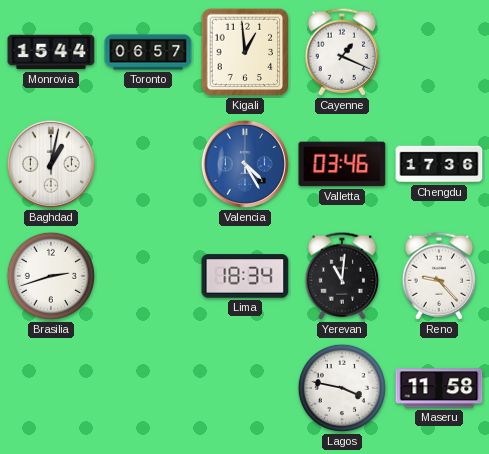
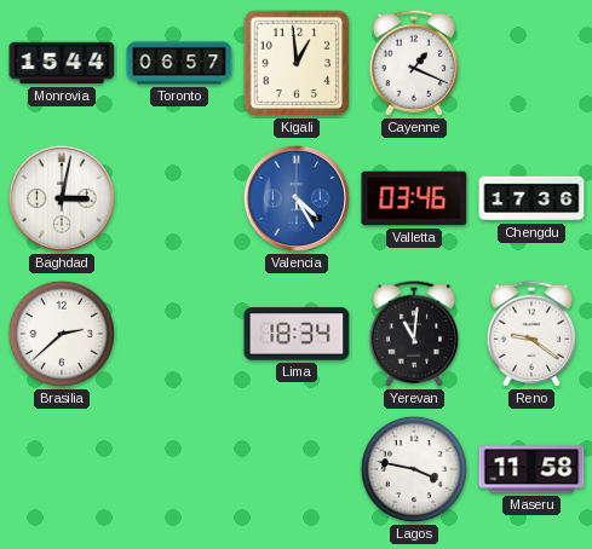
Baghdad: 1:02 -> 3:02
Brasilia: 2:42 -> 2:38
Reno: 9:23 -> 9:21
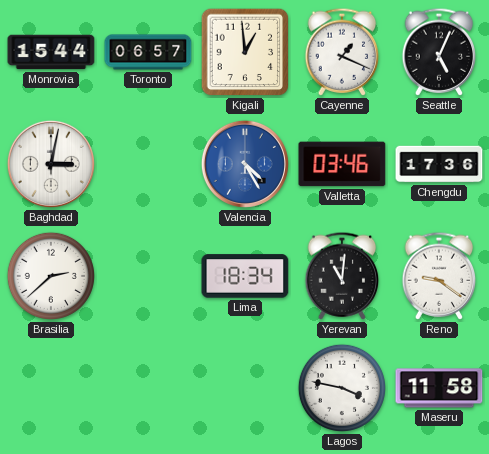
Seattle: none -> 5:04
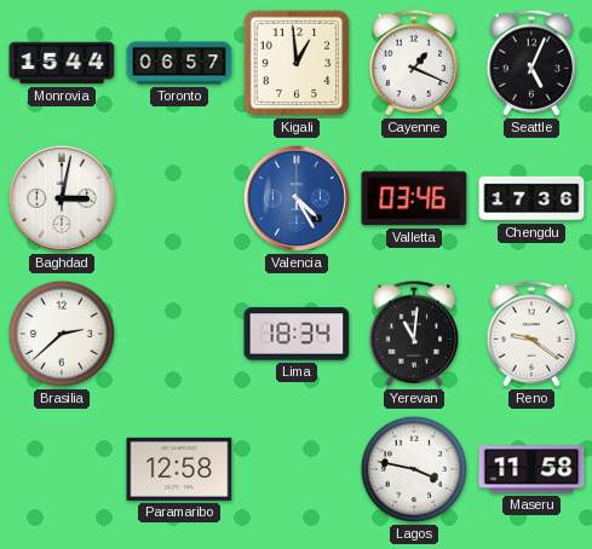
Paramaribo: none -> 12:58
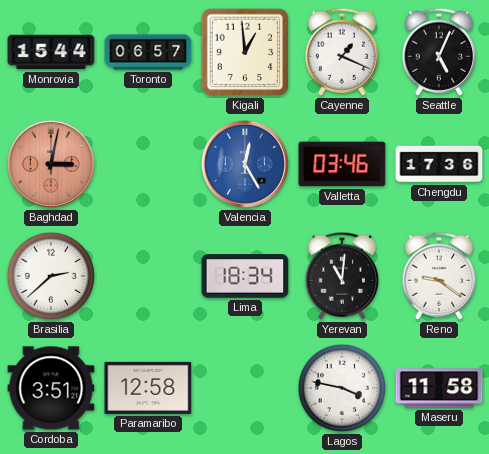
Baghdad dial: white -> salmon
Valencia: 4:25 -> 12:25
Cordoba: none -> 3:51
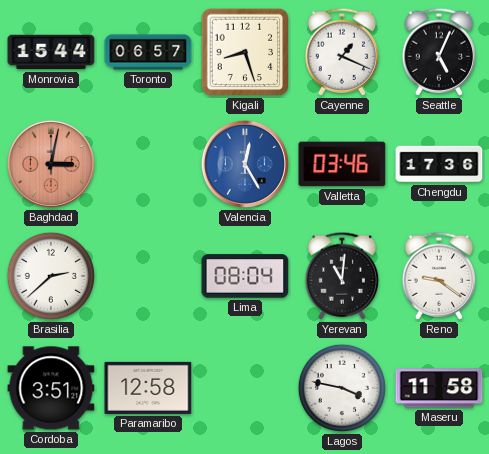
Kigali: 12:59 -> 8:27
Lima: 18:34 -> 08:04
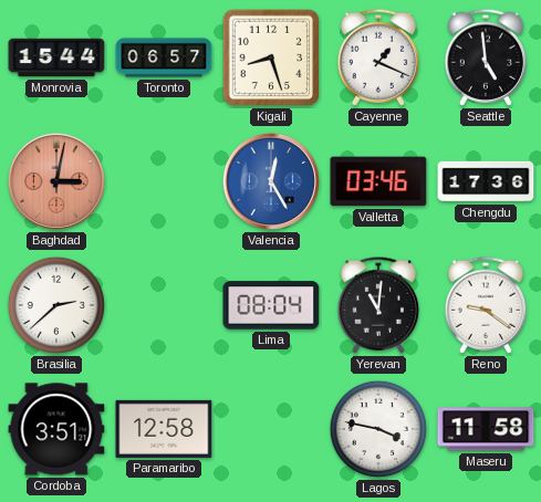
Seattle: 5:04 -> 4:59
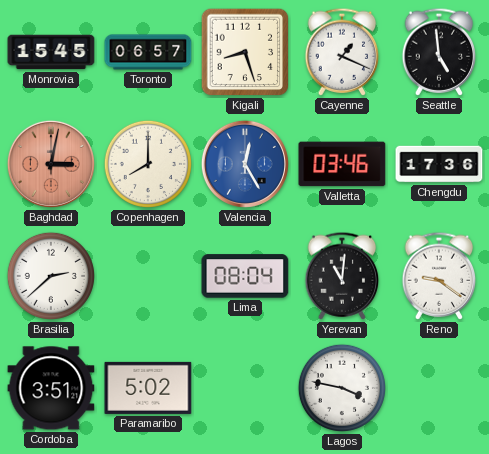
Monrovia: 15:44 -> 15:45
Copenhagen: none -> 8:00
Paramaribo: 12:58 -> 5:02
Maseru: 11:58 -> none
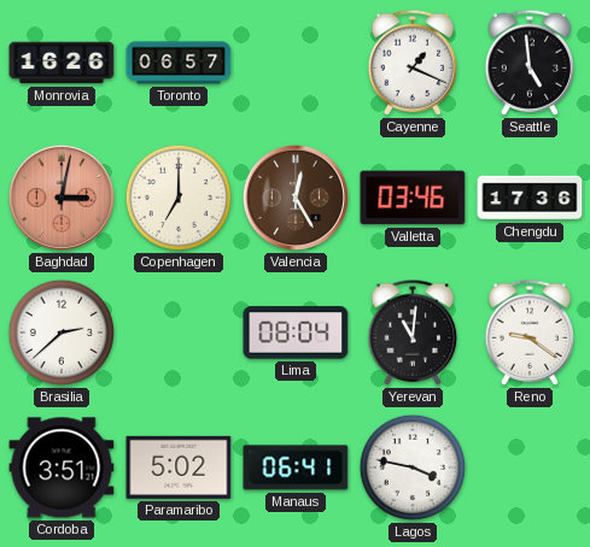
Monrovia: 15:45 -> 16:26
Kigali: 8:27 -> none
Copenhagen: 8:00 -> 7:00
Valencia dial: blue -> brown
Manaus: none -> 06:41
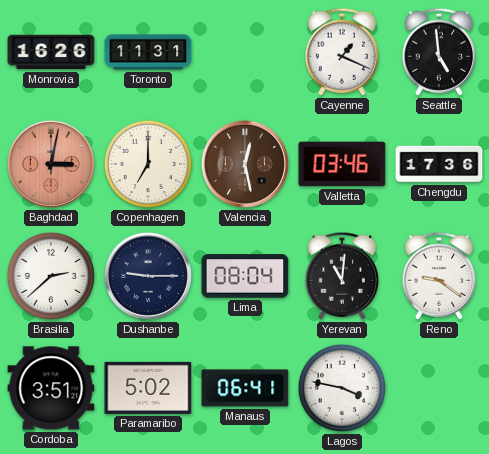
Toronto: 06:57 -> 11:31
Valencia: 12:25 -> 12:28
Dushanbe: none -> 9:15
